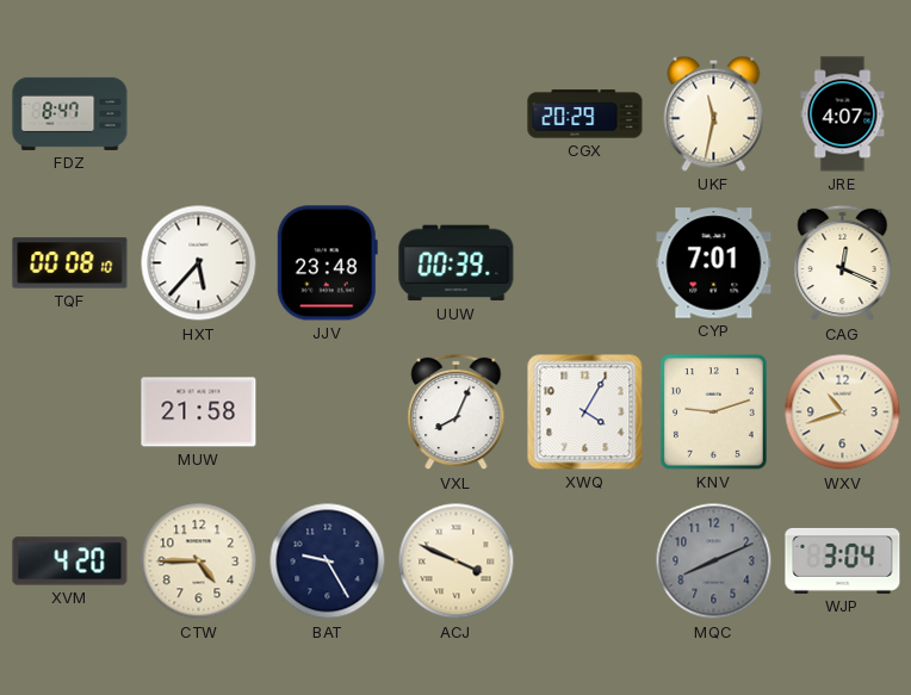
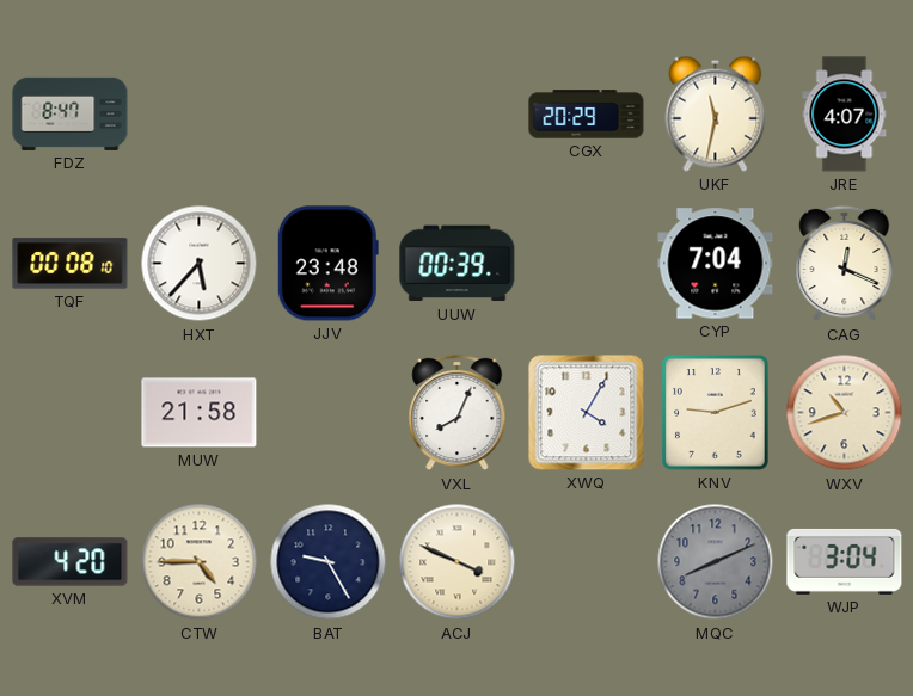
CYP: 7:01 -> 7:04
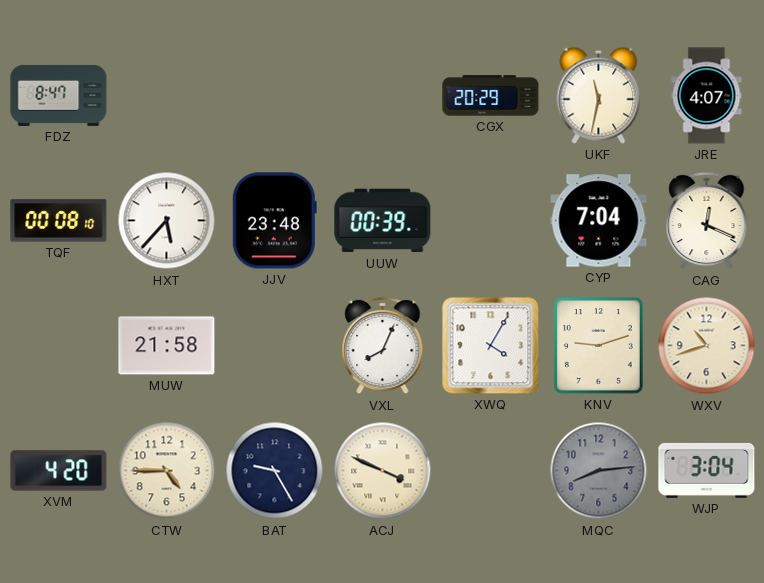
MQC: 8:11 -> 8:14
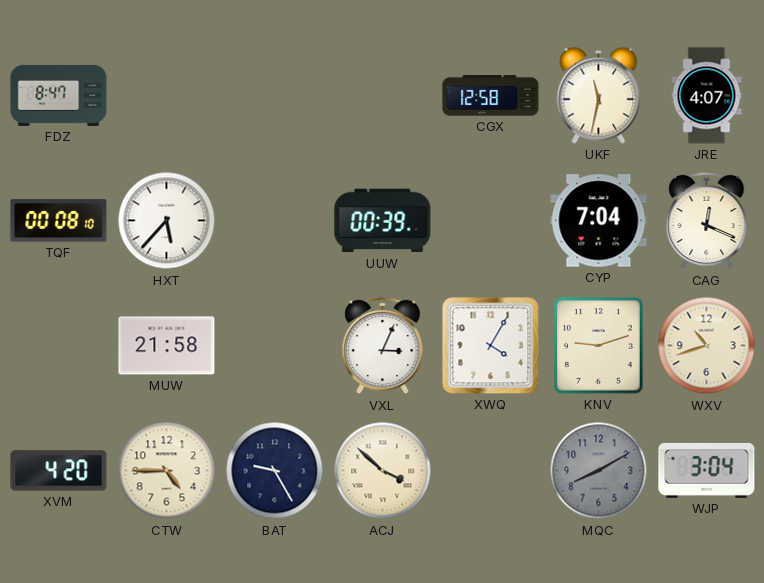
CGX: 20:29 -> 12:58
JJV: 23:48 -> none
VXL: 8:04 -> 3:04
ACJ: 3:49 -> 3:52
MQC: 8:14 -> 8:10
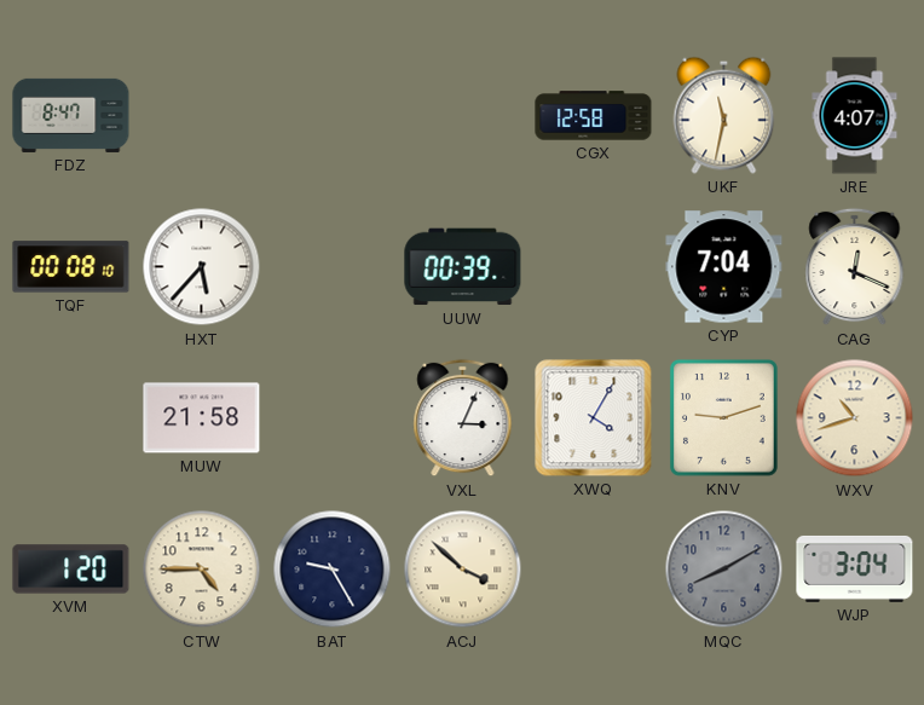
XVM: 4:20 -> 1:20
